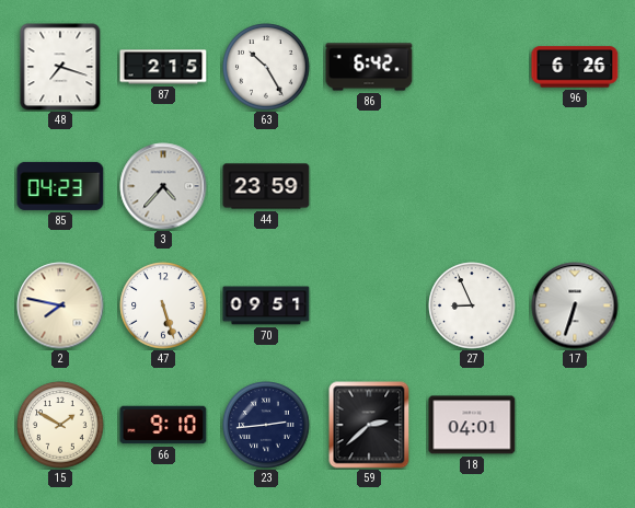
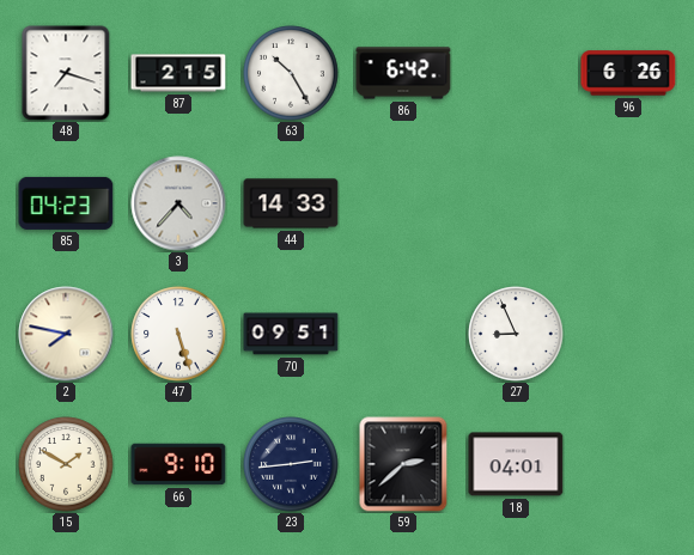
44: 23:59 -> 14:33
17: 6:33 -> none
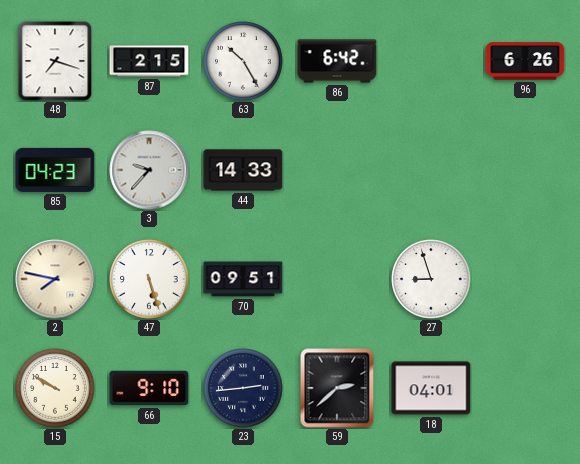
3: 4:37 -> 9:37
27: 8:56 -> 8:57
15: 1:50 -> 9:50
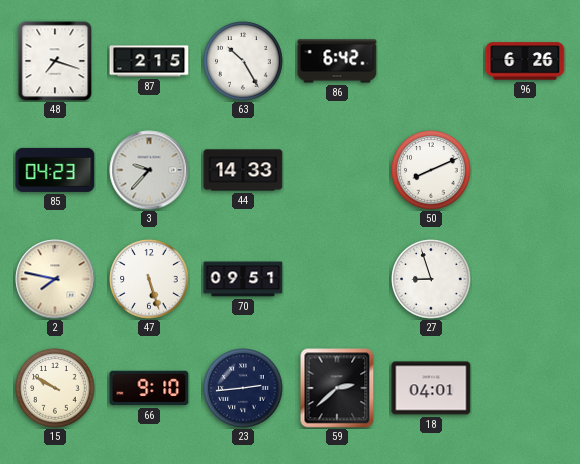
50: none -> 8:11
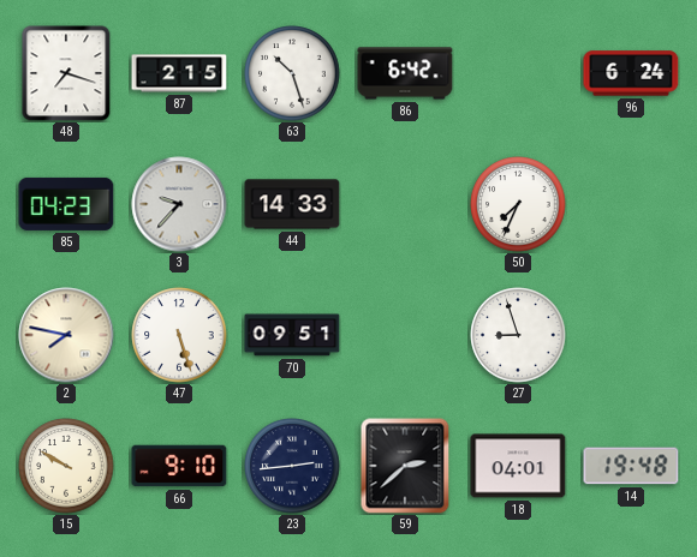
63: 10:25 -> 10:27
96: 6:26 -> 6:24
50: 8:11 -> 7:34
14: none -> 19:48
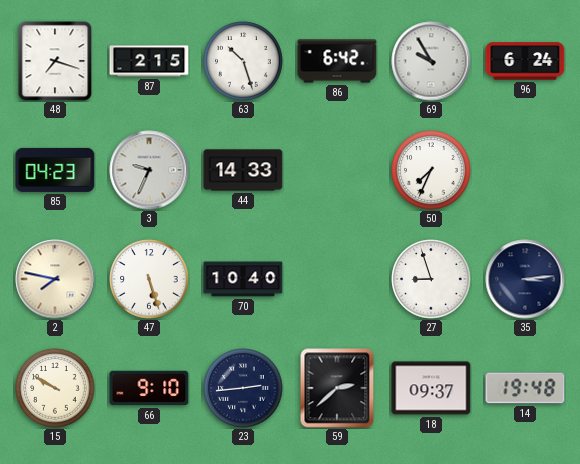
69: none -> 9:55
3: 9:37 -> 9:34
70: 09:51 -> 10:40
35: none -> 3:14
18: 04:01 -> 09:37
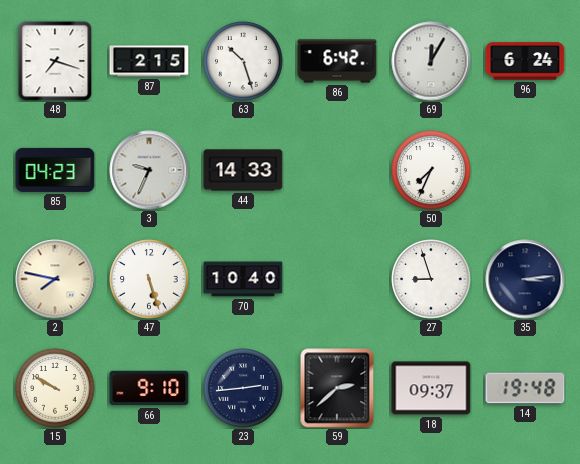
69: 9:55 -> 12:05
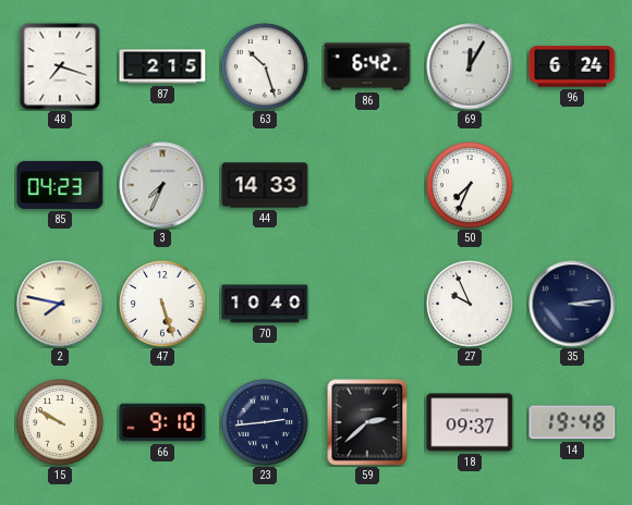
3: 9:34 -> 7:34
27: 8:57 -> 9:56
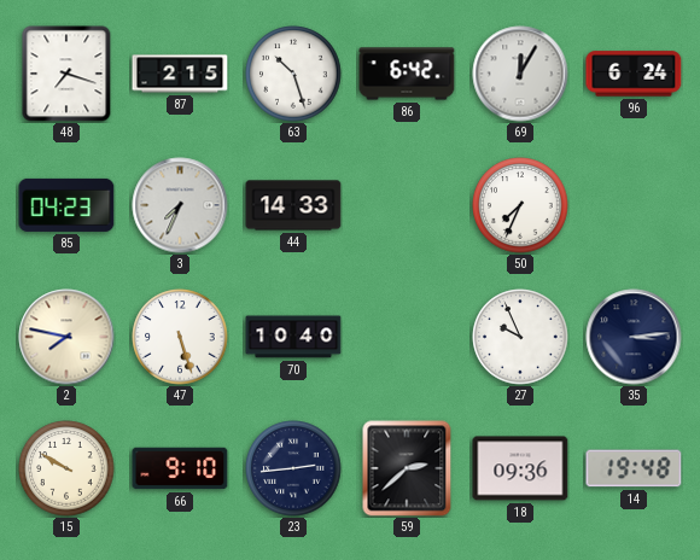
18: 09:37 -> 09:36
